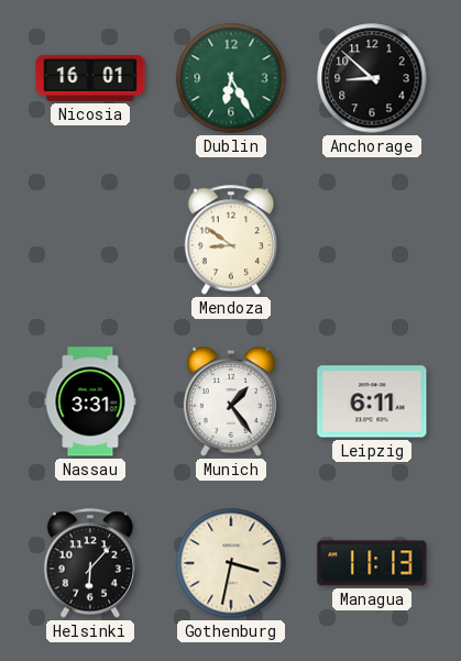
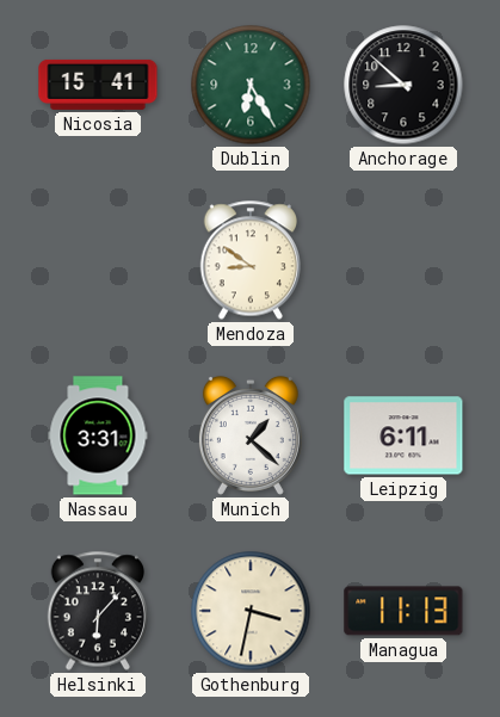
Nicosia: 16:01 -> 15:41
Munich: 1:24 -> 1:22
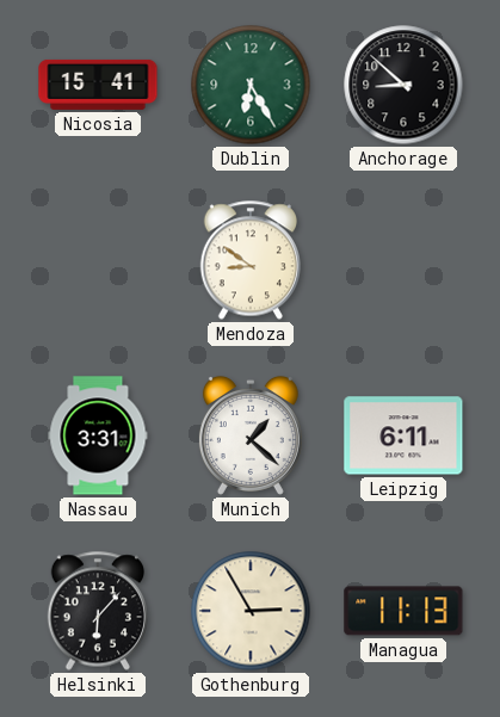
Gothenburg: 3:32 -> 2:55
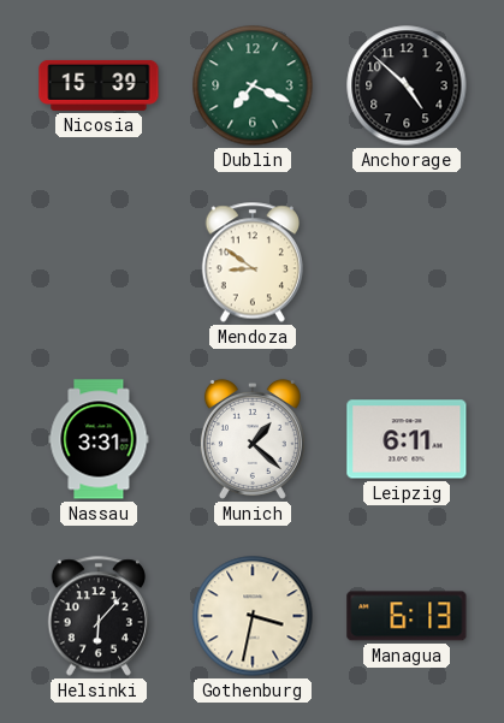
Nicosia: 15:41 -> 15:39
Dublin: 6:25 -> 7:19
Anchorage: 8:52 -> 4:52
Gothenburg: 2:55 -> 3:32
Managua: 11:13 -> 6:13
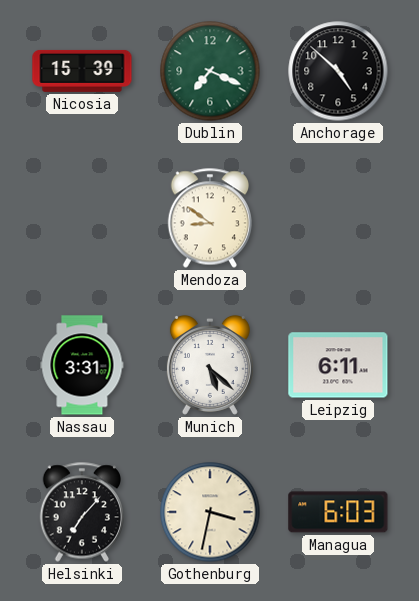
Munich: 1:22 -> 5:22
Helsinki: 6:07 -> 7:07
Managua: 6:13 -> 6:03
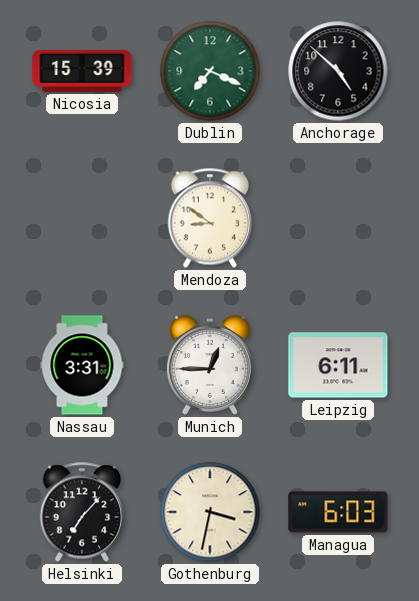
Munich: 5:22 -> 12:45
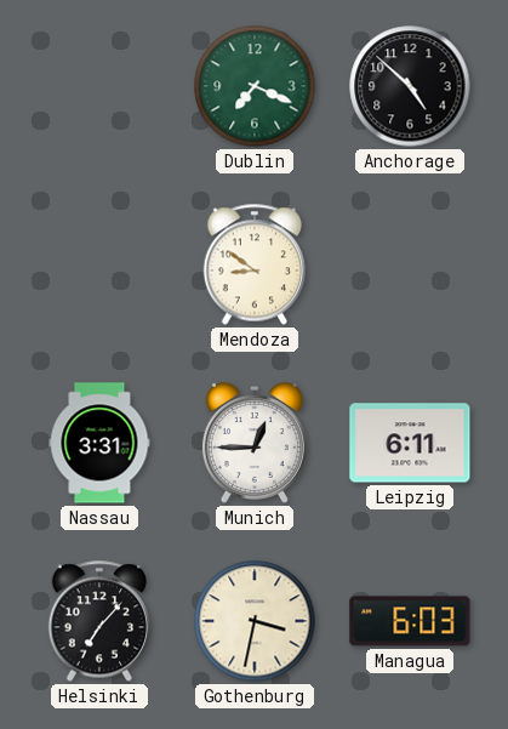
Nicosia: 15:39 -> none
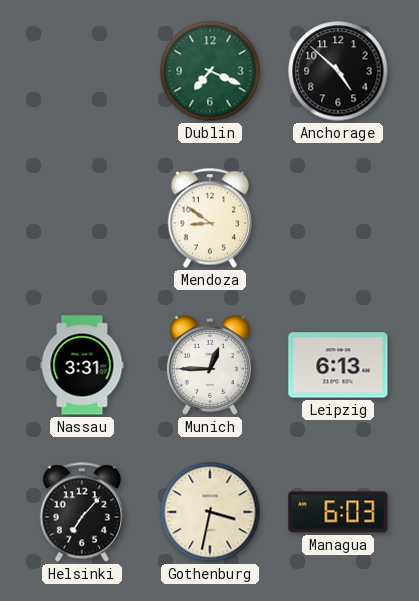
Leipzig: 6:11 -> 6:13
